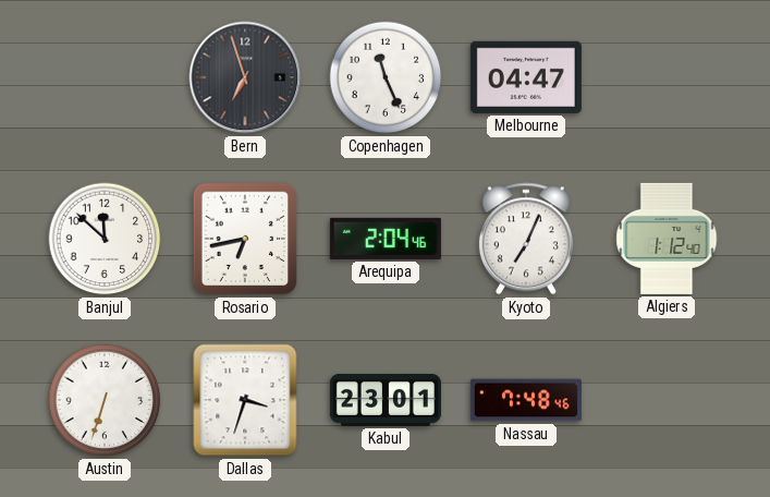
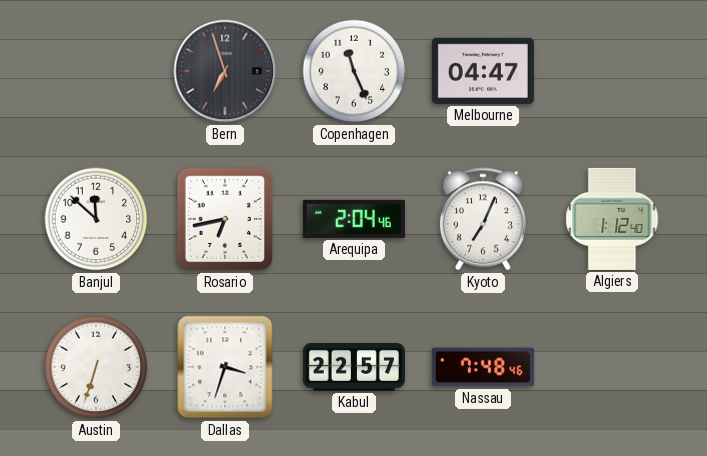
Kabul: 23:01 -> 22:57
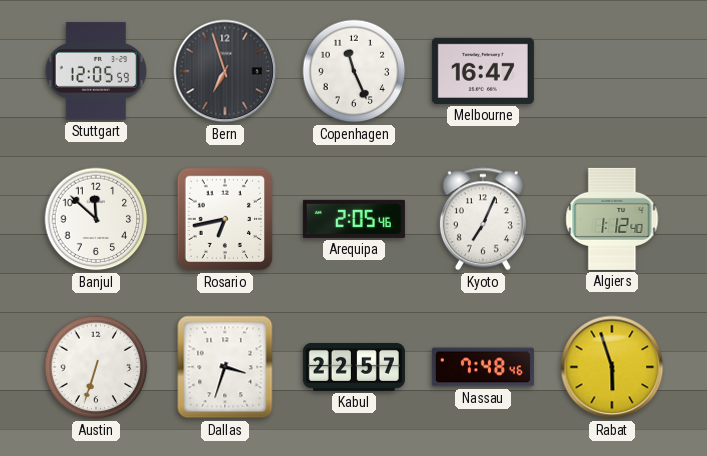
Stuttgart: none -> 12:05
Melbourne: 04:47 -> 16:47
Arequipa: 2:04 -> 2:05
Rabat: none -> 5:57
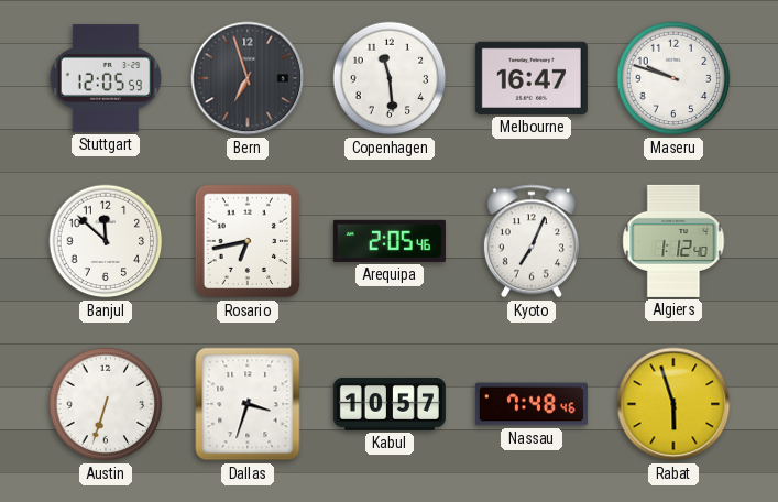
Copenhagen: 11:26 -> 11:29
Maseru: none -> 9:48
Kabul: 22:57 -> 10:57
